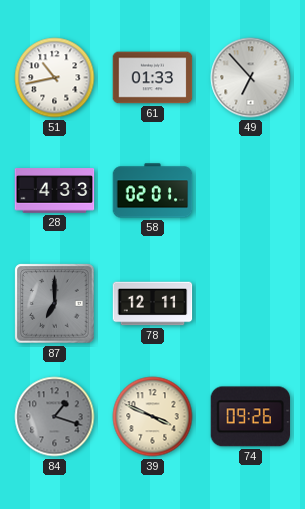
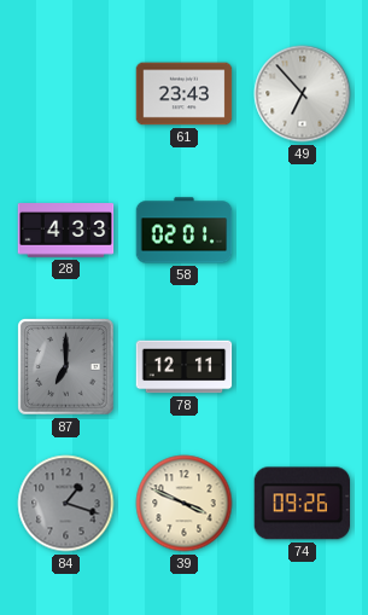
51: 10:43 -> none
61: 01:33 -> 23:43
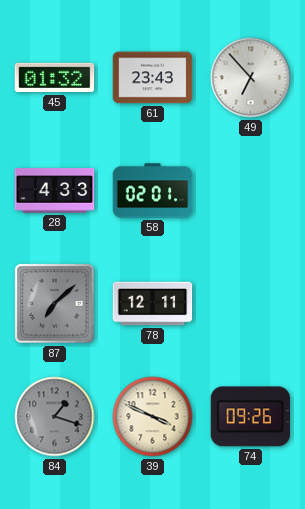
45: none -> 01:32
87: 7:00 -> 7:08
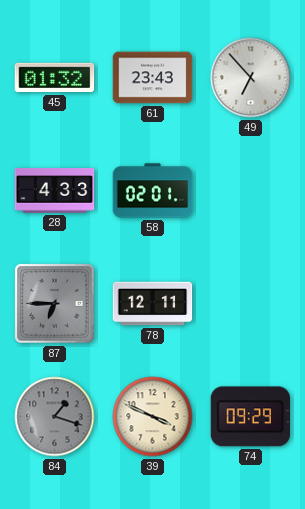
87: 7:08 -> 6:45
74: 09:26 -> 09:29
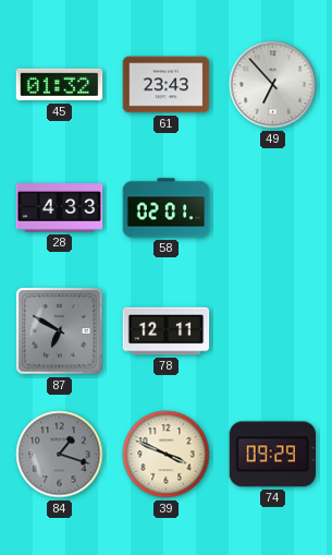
87: 6:45 -> 6:50
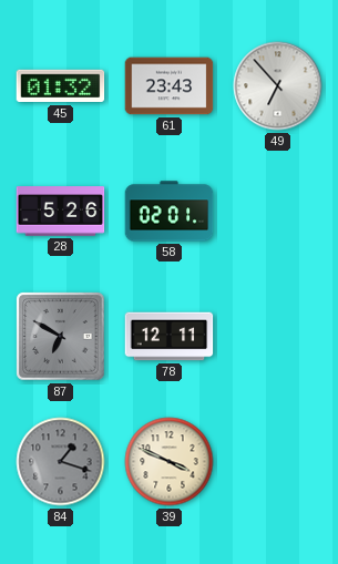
28: 4:33 -> 5:26
74: 09:29 -> none
